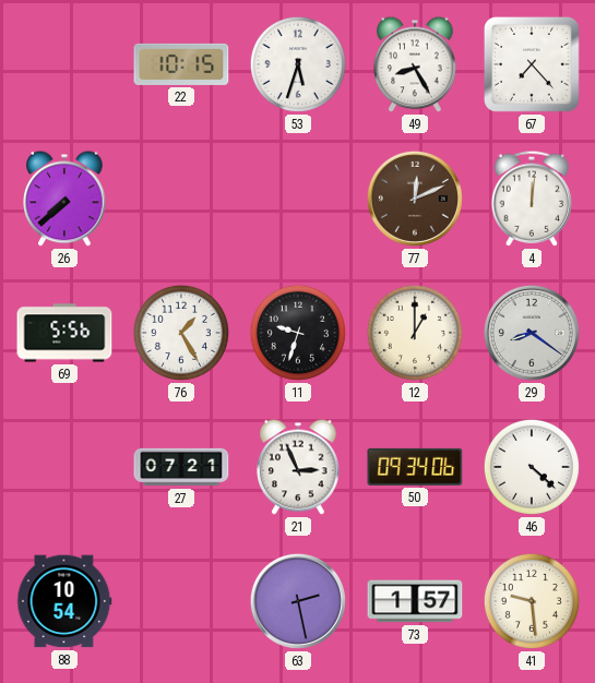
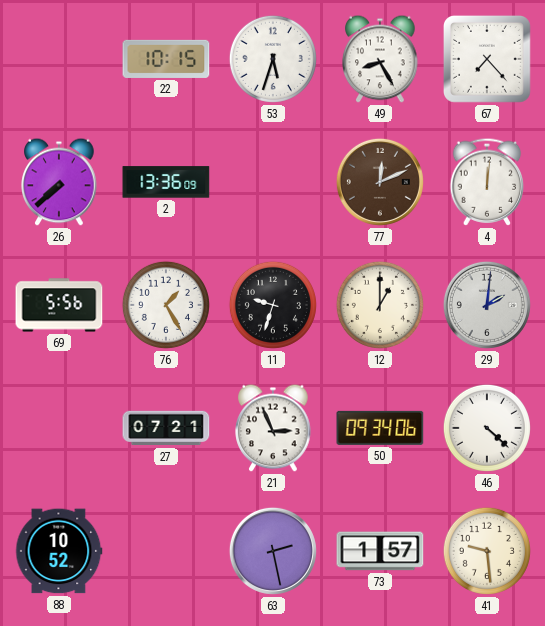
2: none -> 13:36
29: 8:21 -> 2:01
88: 10:54 -> 10:52
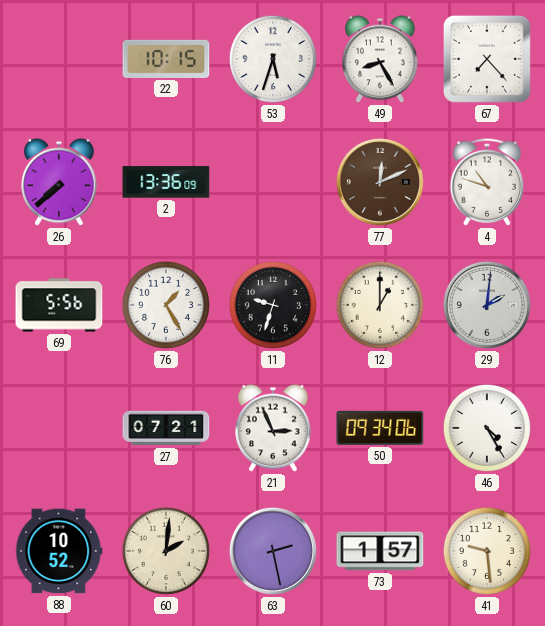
4: 12:01 -> 10:48
46: 4:22 -> 4:25
60: none -> 2:01
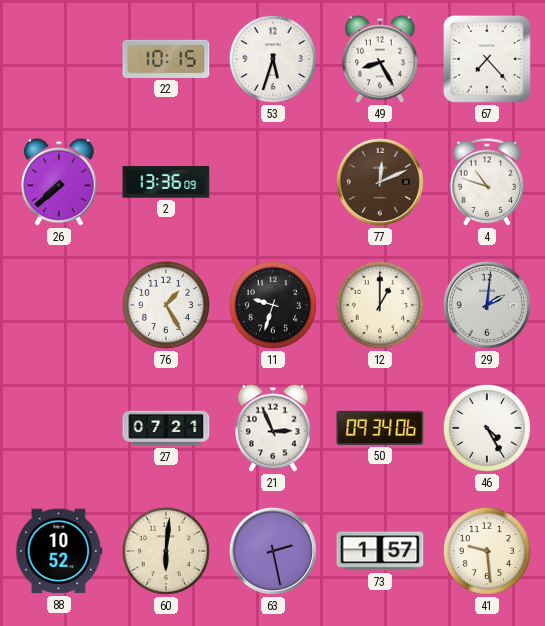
69: 5:56 -> none
60: 2:01 -> 6:01
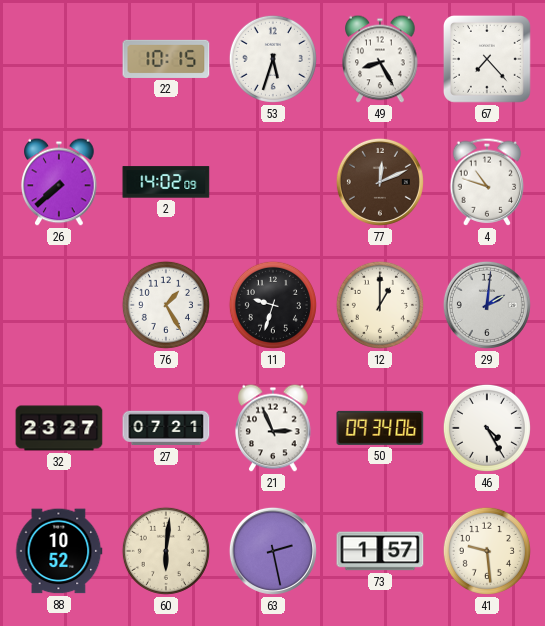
2: 13:36 -> 14:02
32: none -> 23:27
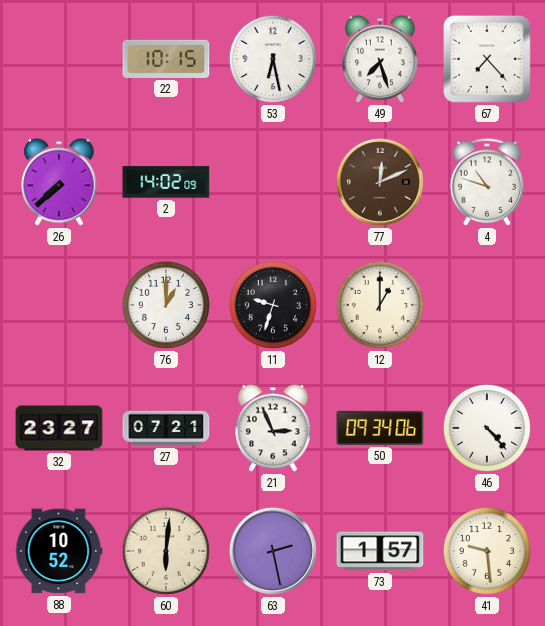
53: 5:33 -> 6:28
49: 8:25 -> 7:27
76: 1:25 -> 1:00
29: 2:01 -> none
46: 4:25 -> 4:23
